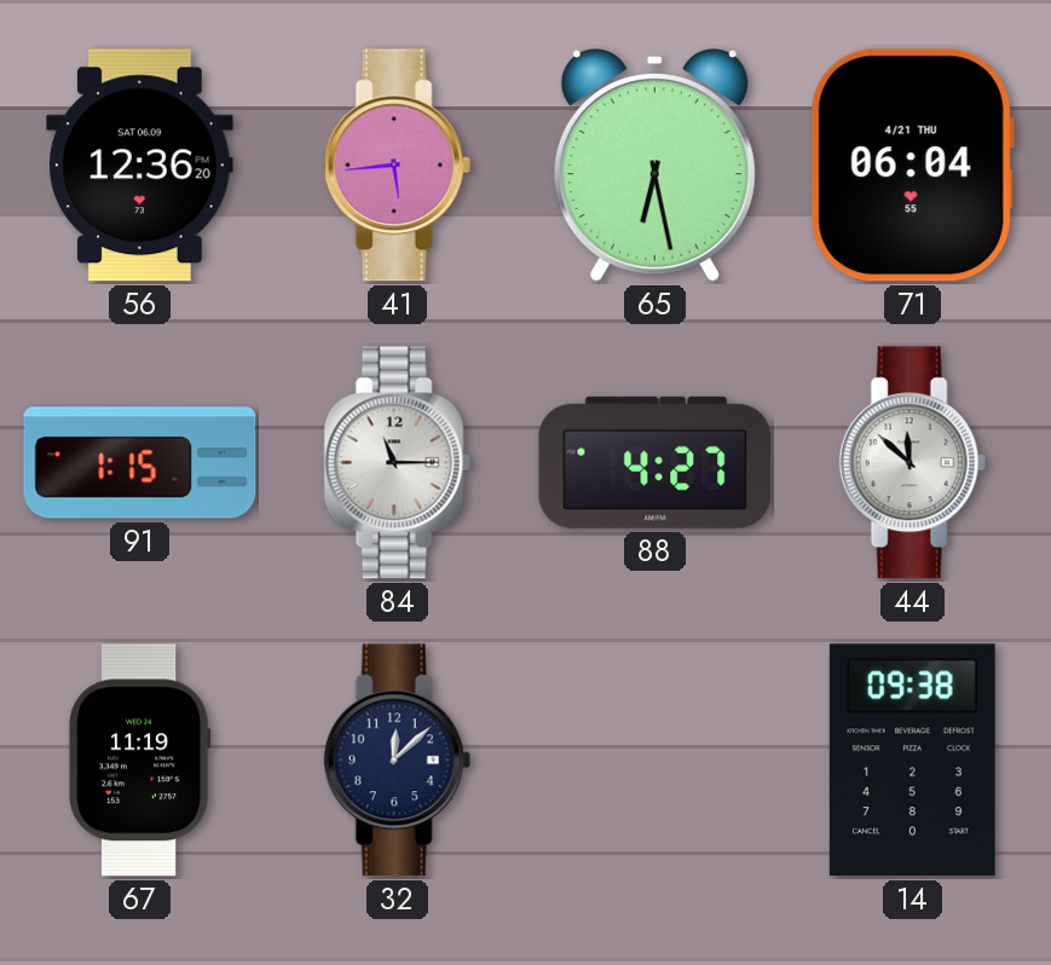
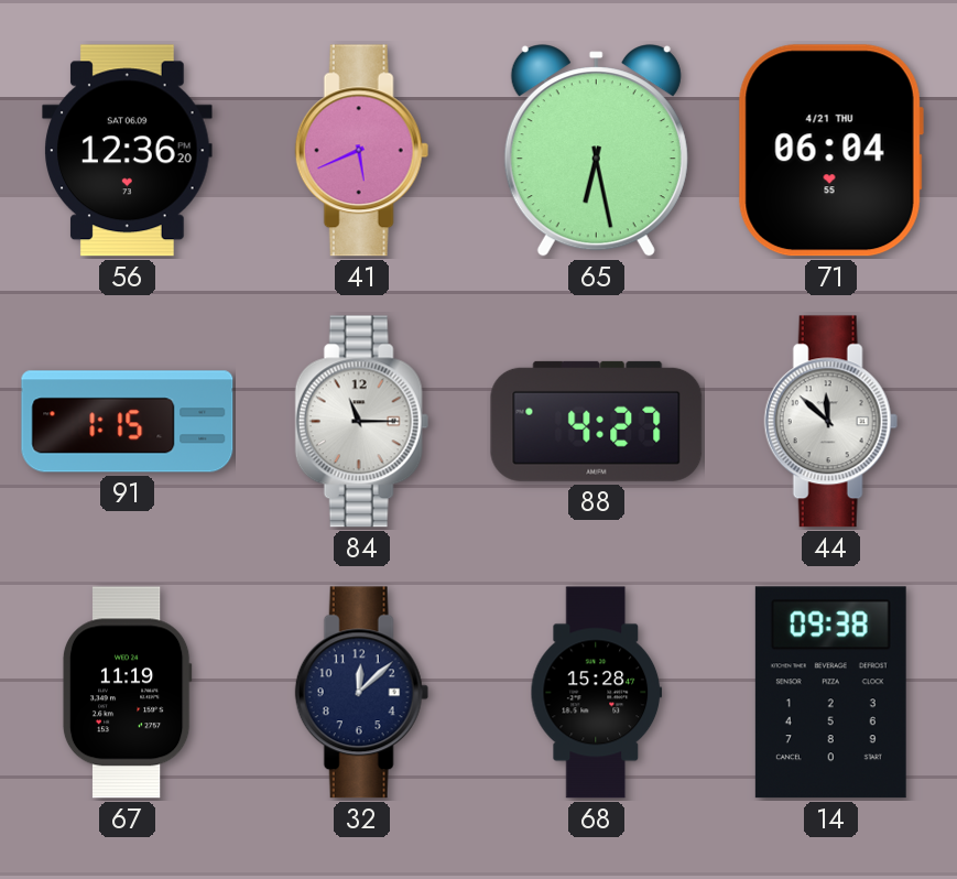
41: 5:44 -> 5:41
68: none -> 15:28
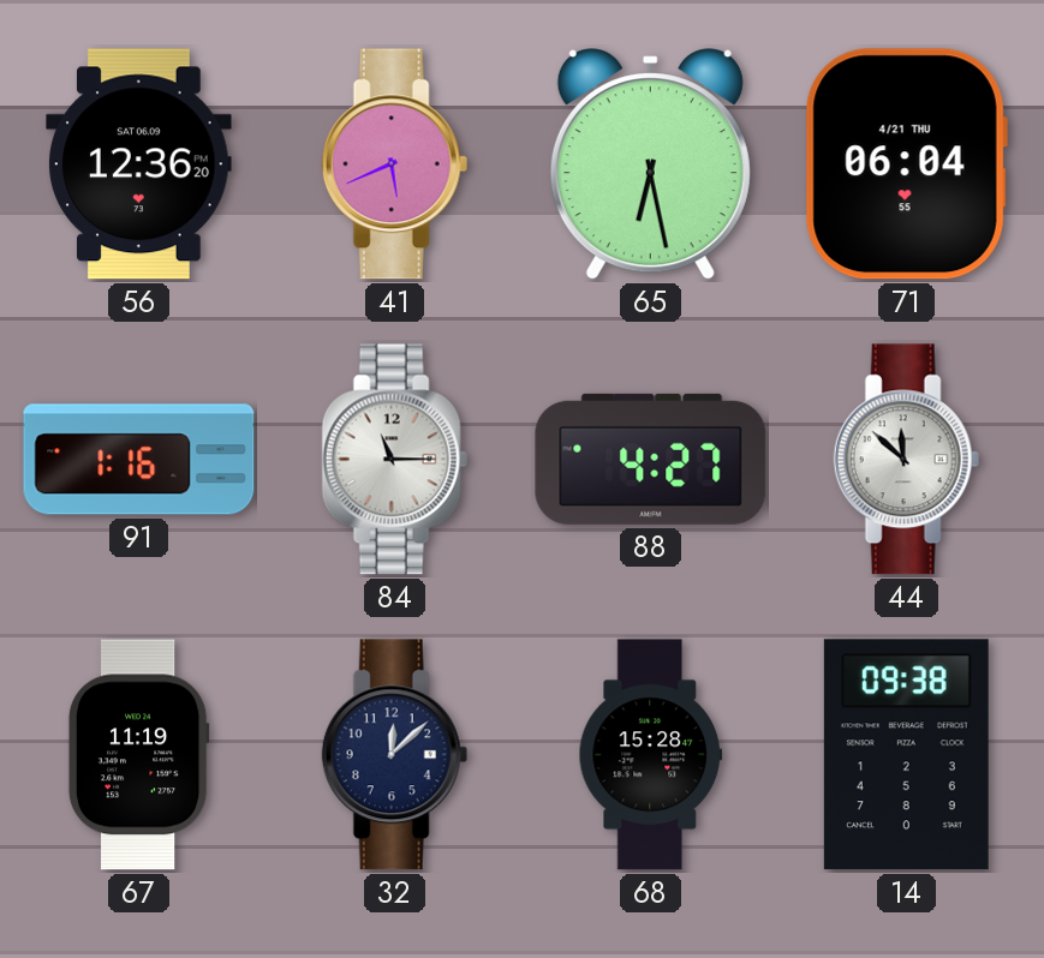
91: 1:15 -> 1:16
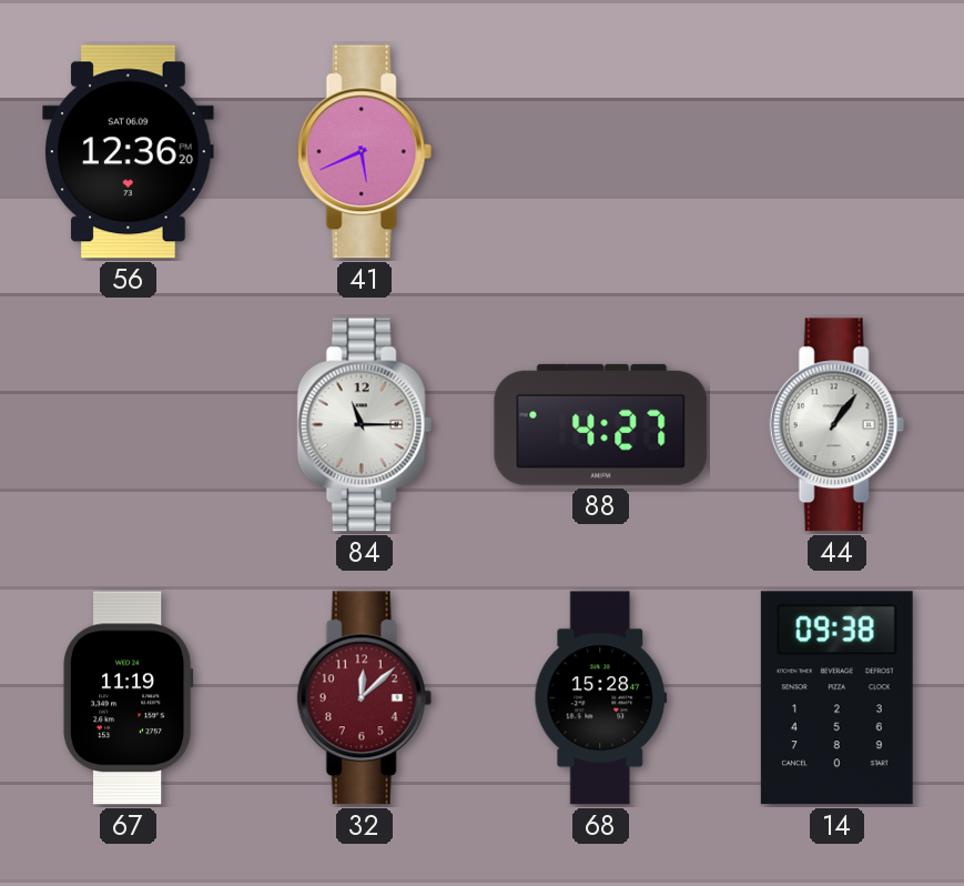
65: 6:28 -> none
71: 06:04 -> none
91: 1:16 -> none
44: 11:52 -> 1:06
32 dial: navy -> burgundy
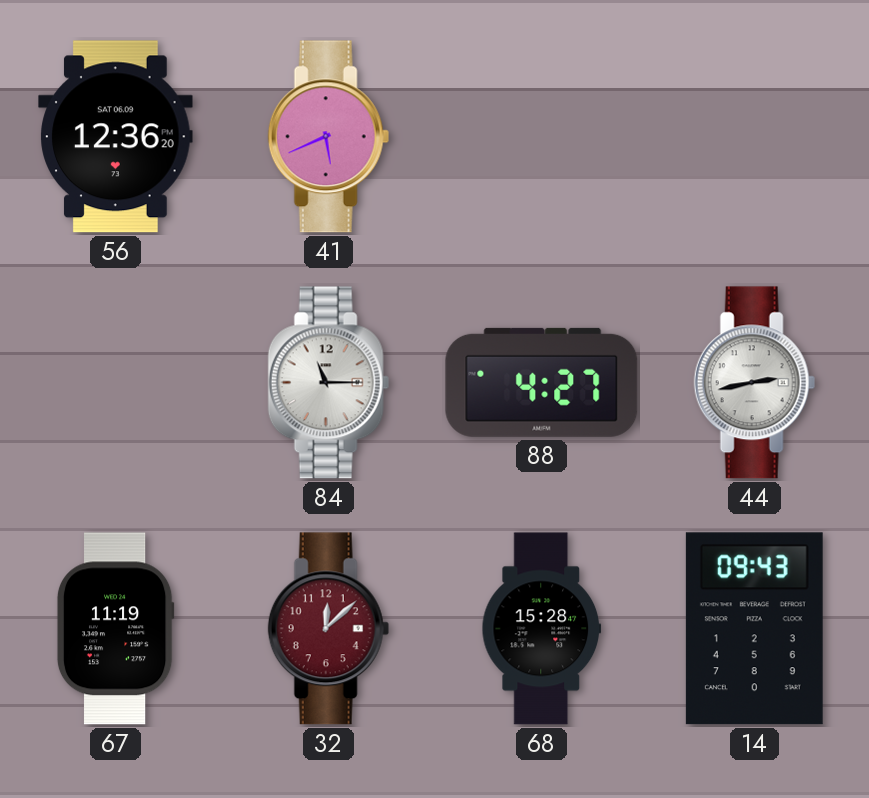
44: 1:06 -> 2:43
14: 09:38 -> 09:43
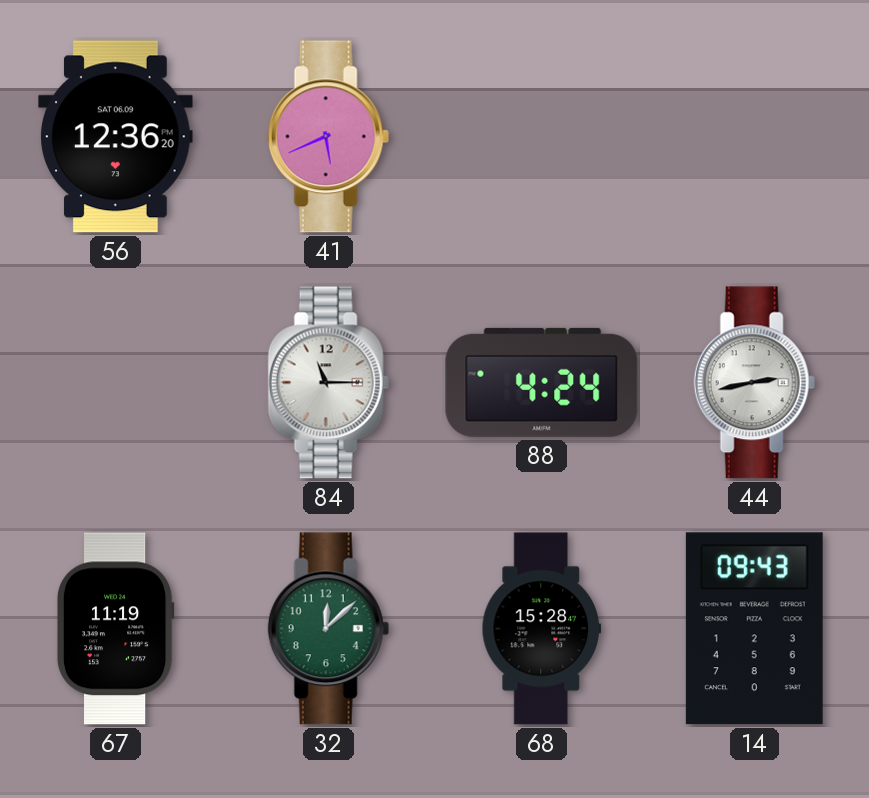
88: 4:27 -> 4:24
32 dial: burgundy -> green
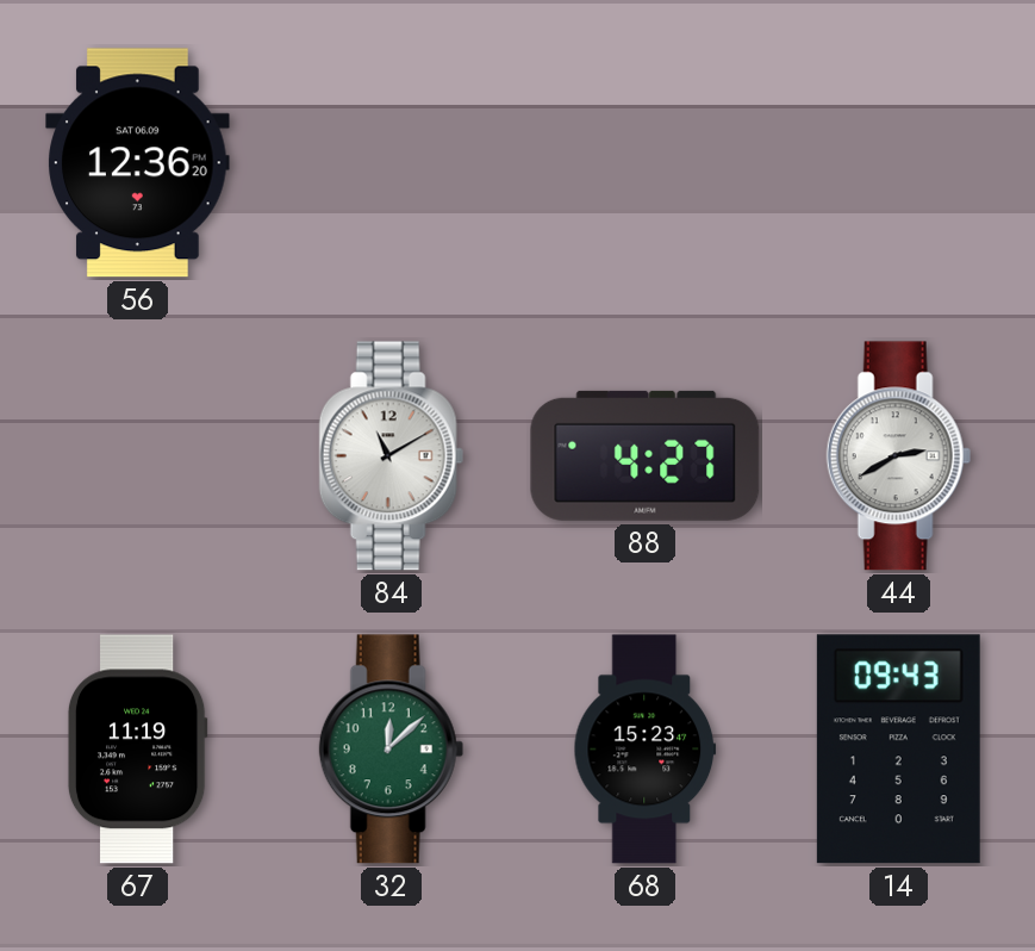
41: 5:41 -> none
84: 11:15 -> 11:10
88: 4:24 -> 4:27
44: 2:43 -> 2:40
68: 15:28 -> 15:23
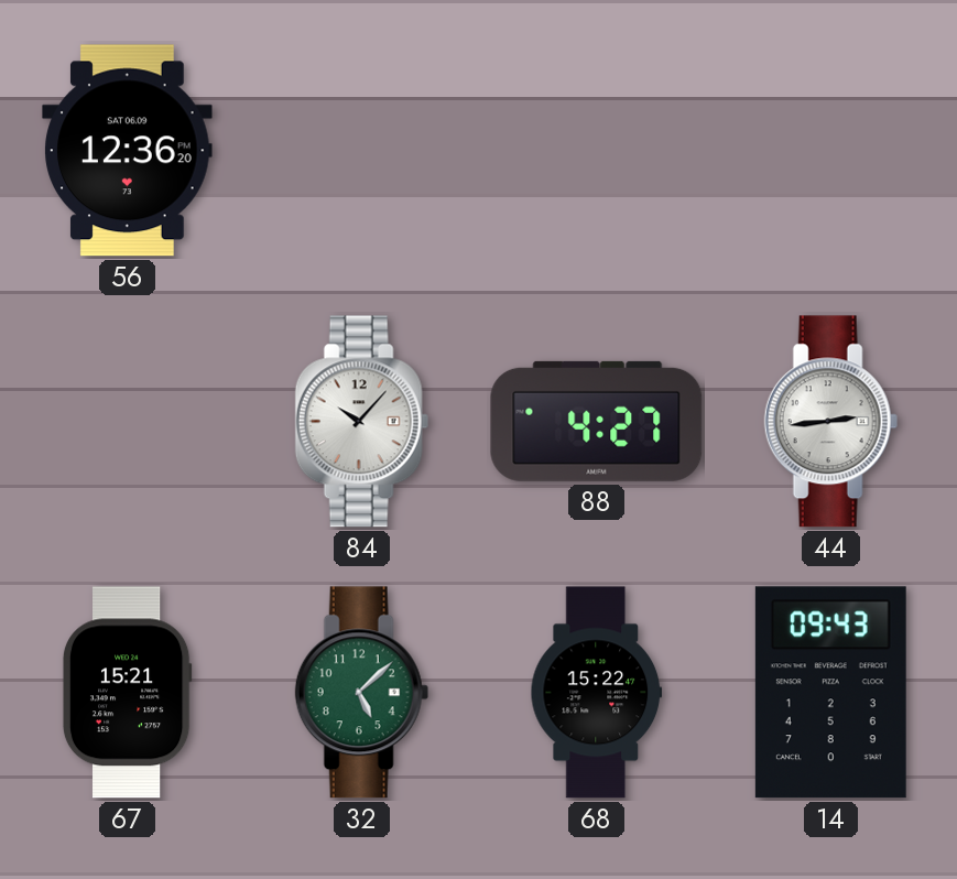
84: 11:10 -> 10:07
44: 2:40 -> 2:44
67: 11:19 -> 15:21
32: 12:08 -> 5:08
68: 15:23 -> 15:22
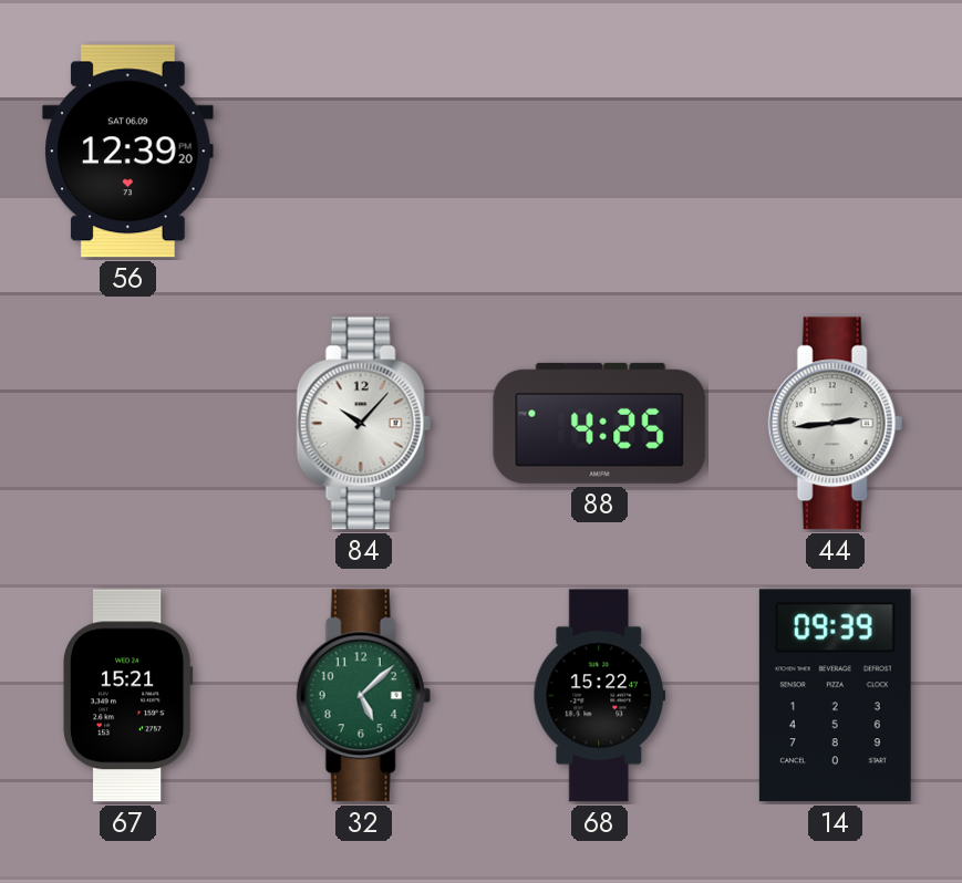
56: 12:36 -> 12:39
88: 4:27 -> 4:25
14: 09:43 -> 09:39
